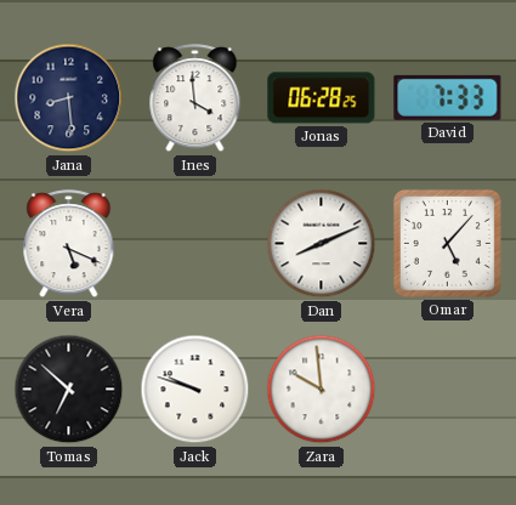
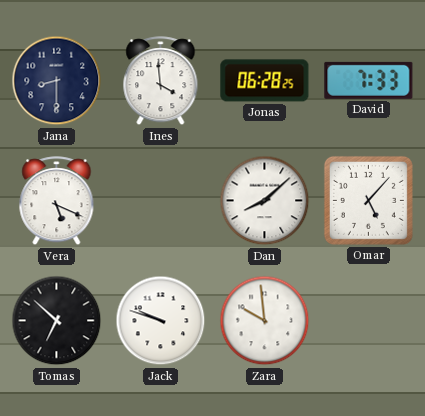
Jana: 8:29 -> 8:30
Dan: 8:11 -> 8:08
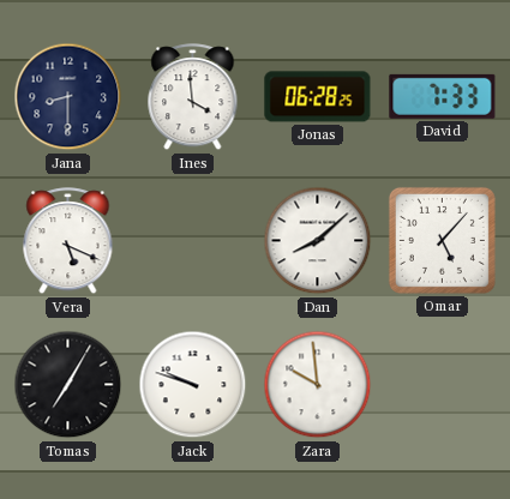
Tomas: 6:52 -> 7:05
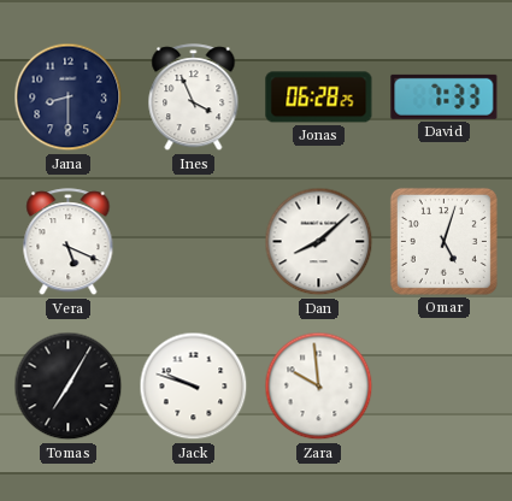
Ines: 3:59 -> 3:56
Omar: 5:07 -> 5:03
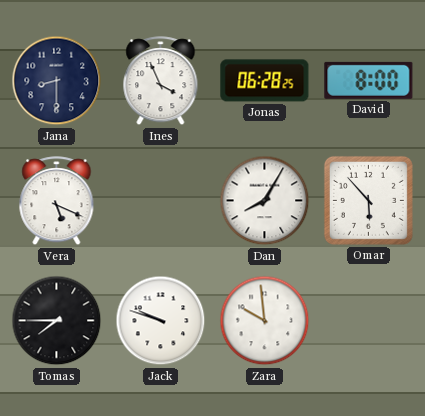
David: 7:33 -> 8:00
Dan: 8:08 -> 8:05
Omar: 5:03 -> 5:53
Tomas: 7:05 -> 7:45
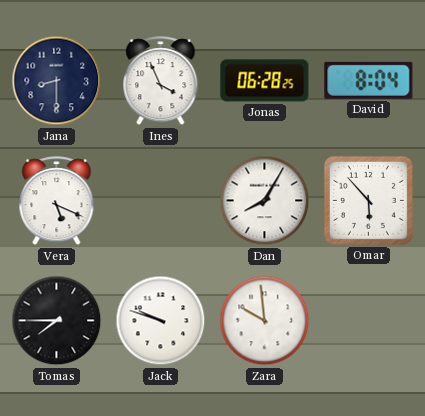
David: 8:00 -> 8:04
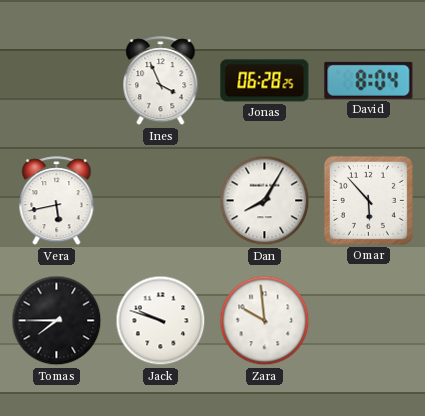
Jana: 8:30 -> none
Vera: 5:19 -> 5:43
